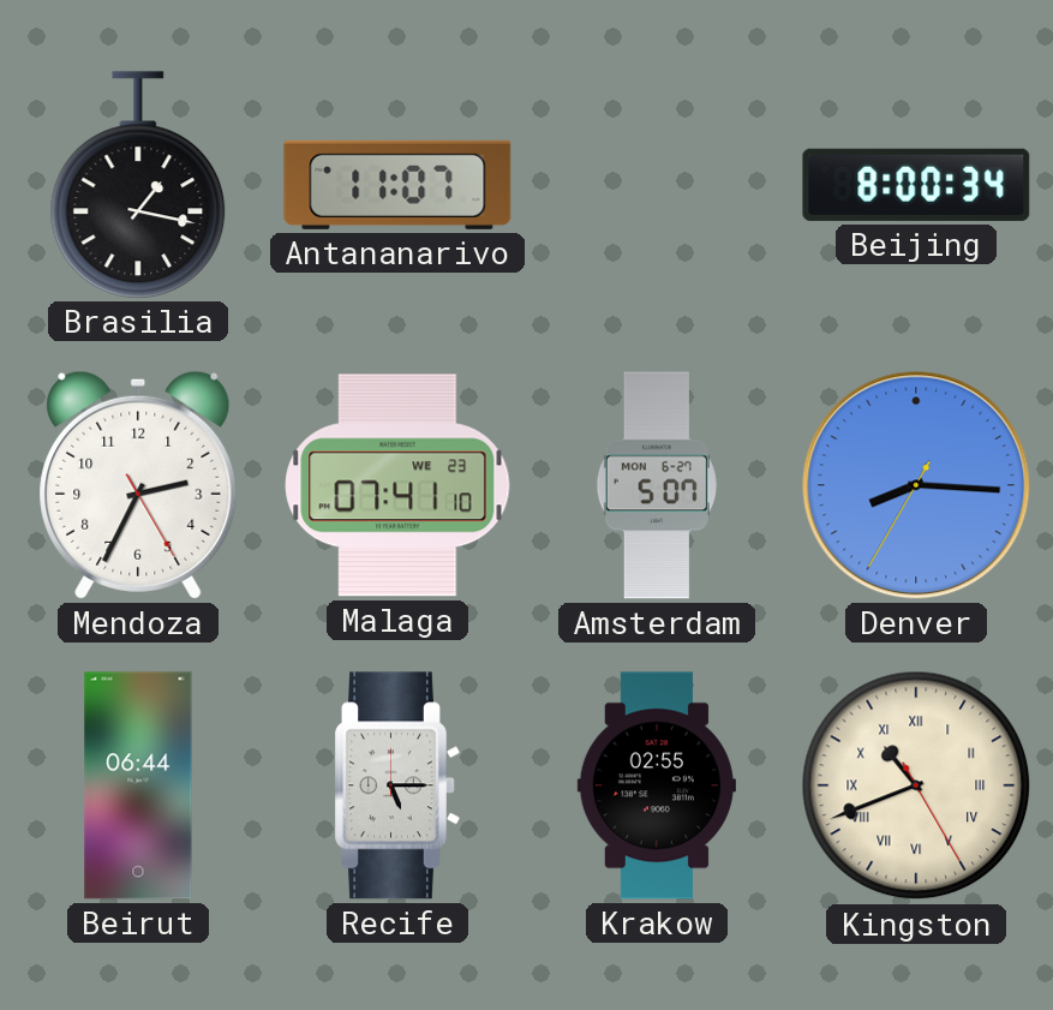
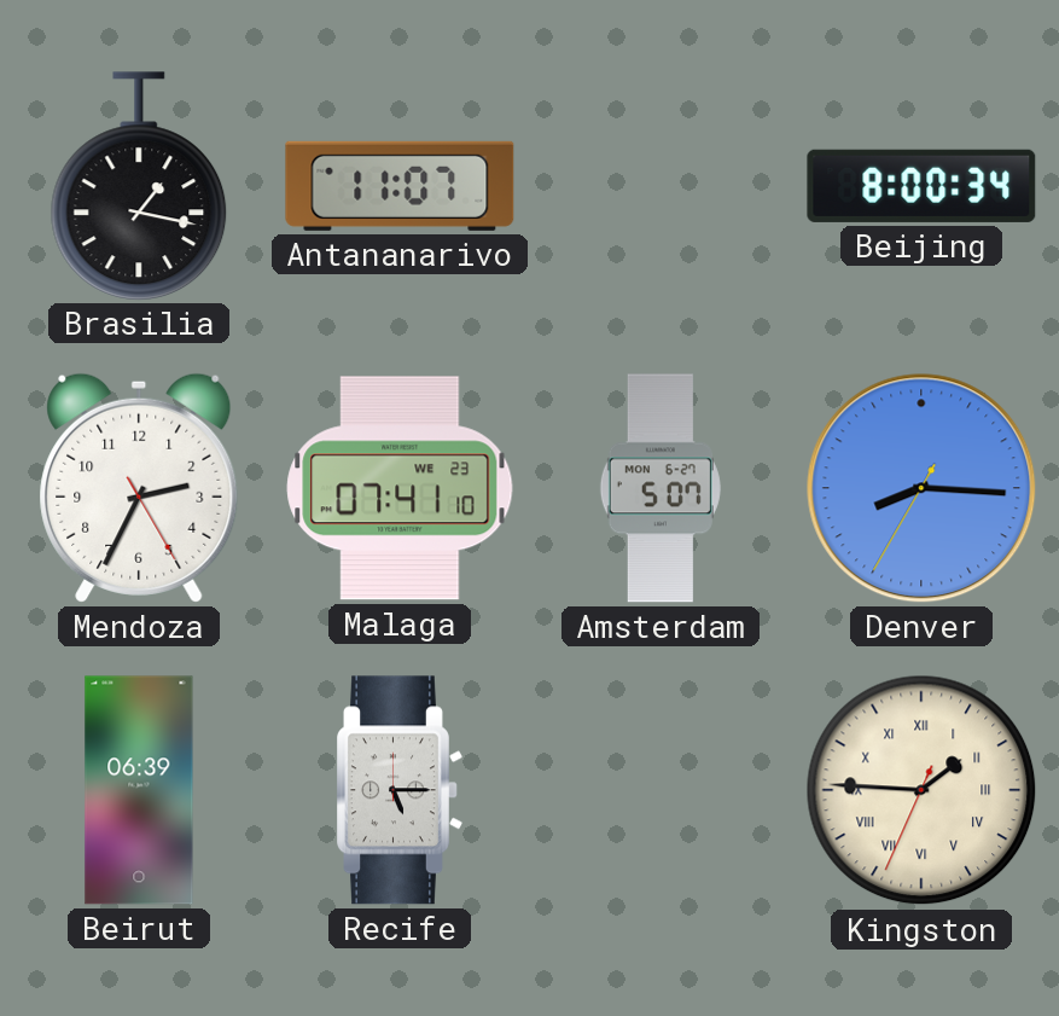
Beirut: 06:44 -> 06:39
Krakow: 02:55 -> none
Kingston: 10:41 -> 1:45
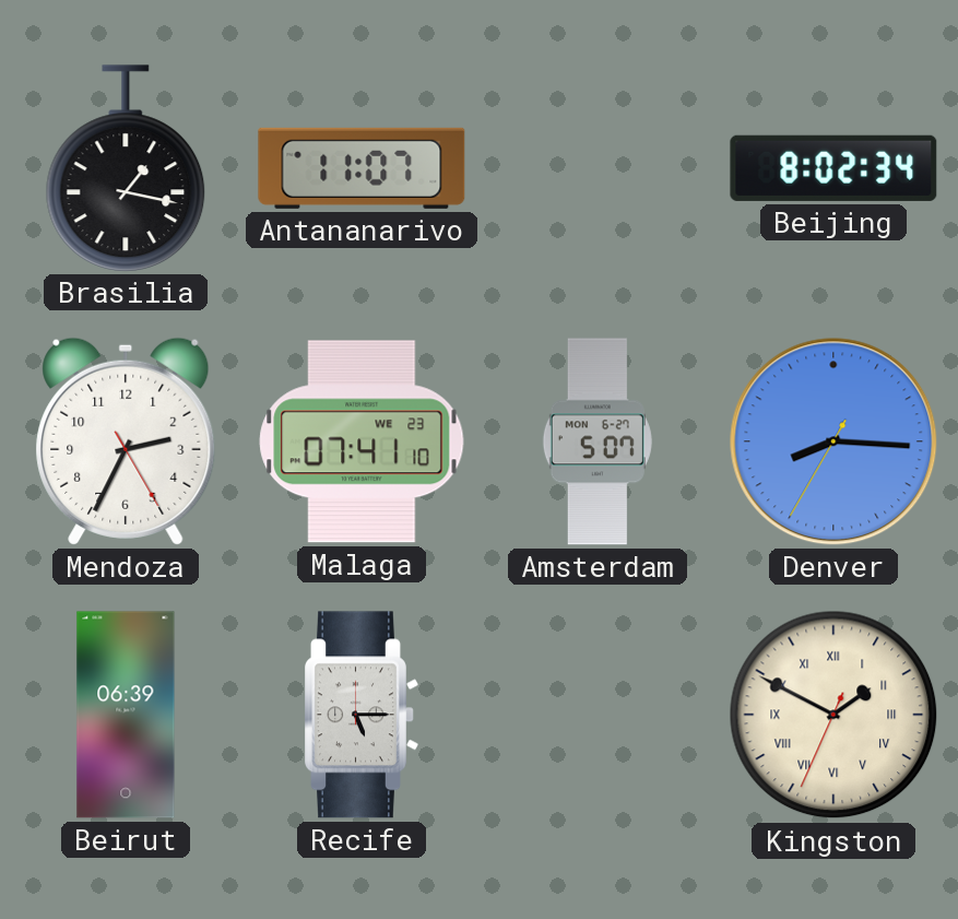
Beijing: 8:00 -> 8:02
Kingston: 1:45 -> 1:49
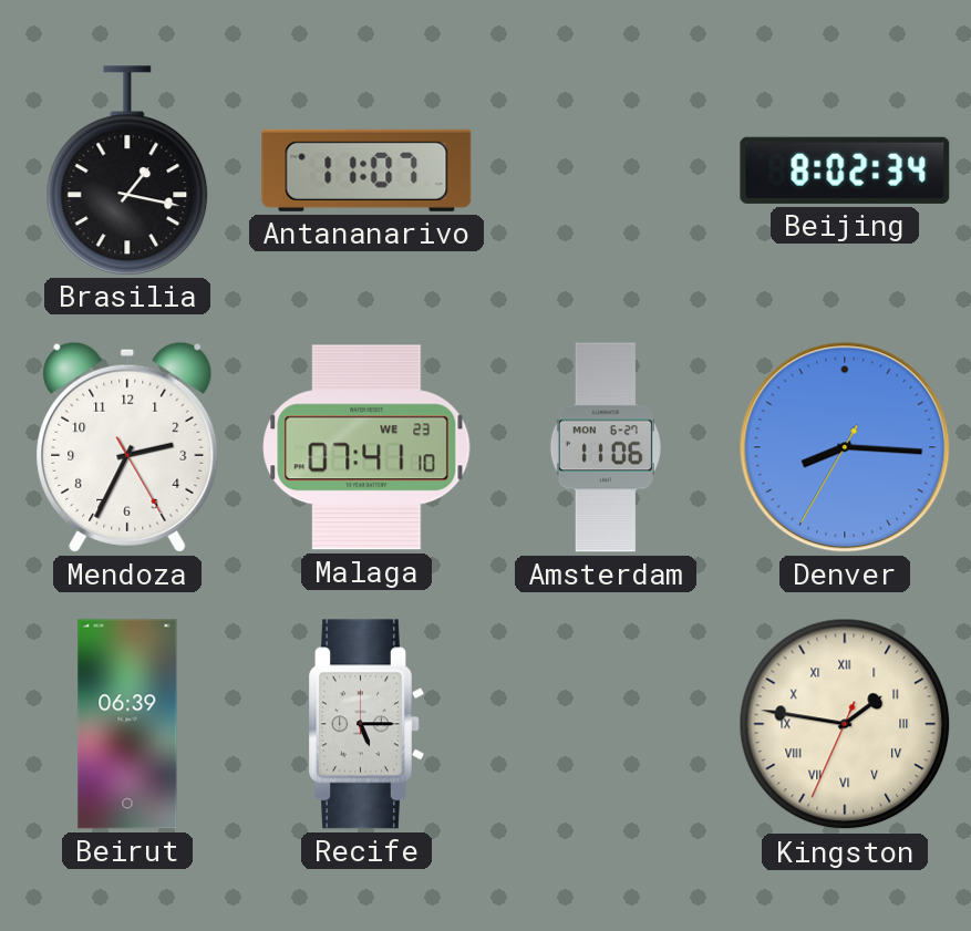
Amsterdam: 5:07 -> 11:06
Kingston: 1:49 -> 1:46
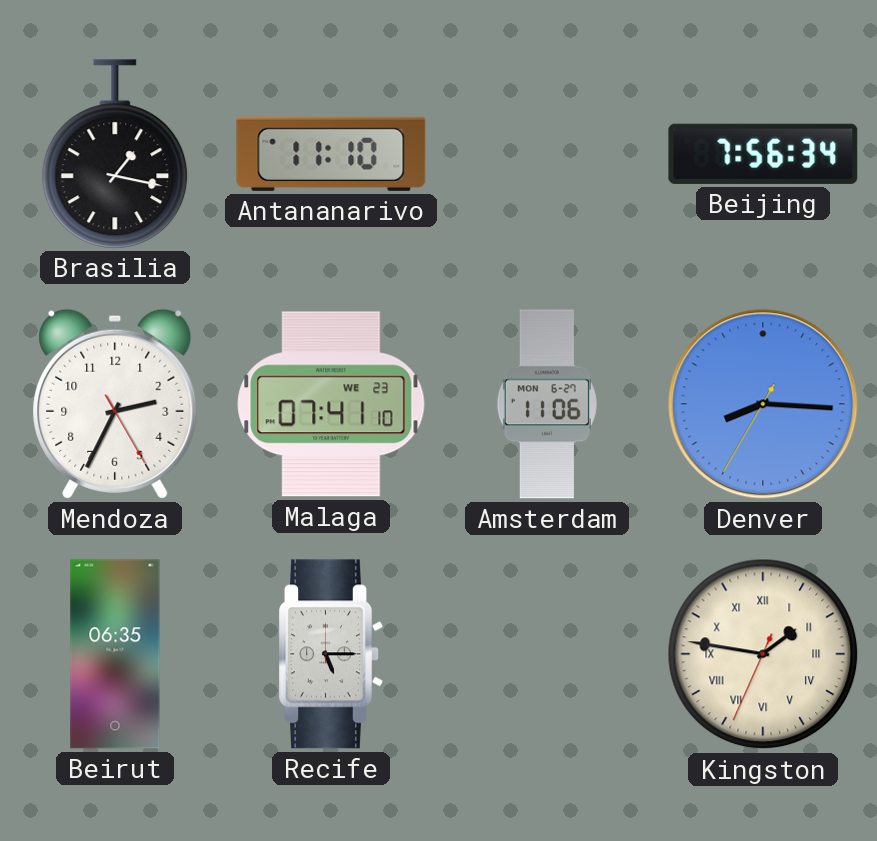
Antananarivo: 11:07 -> 11:10
Beijing: 8:02 -> 7:56
Beirut: 06:39 -> 06:35
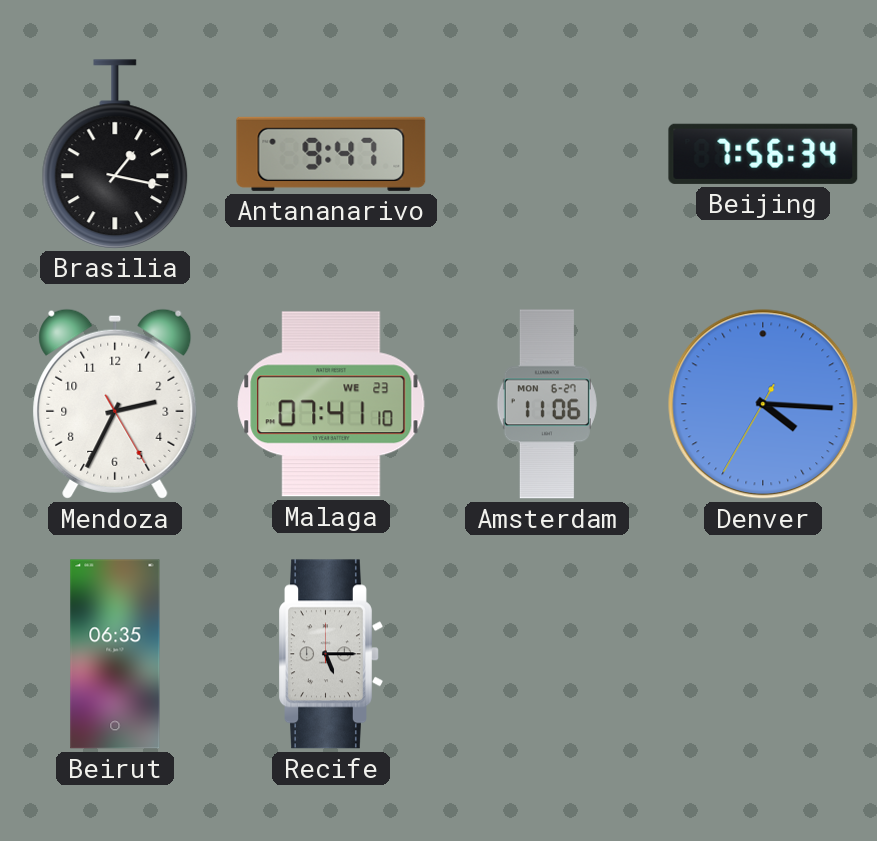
Antananarivo: 11:10 -> 9:47
Denver: 8:15 -> 4:15
Kingston: 1:46 -> none
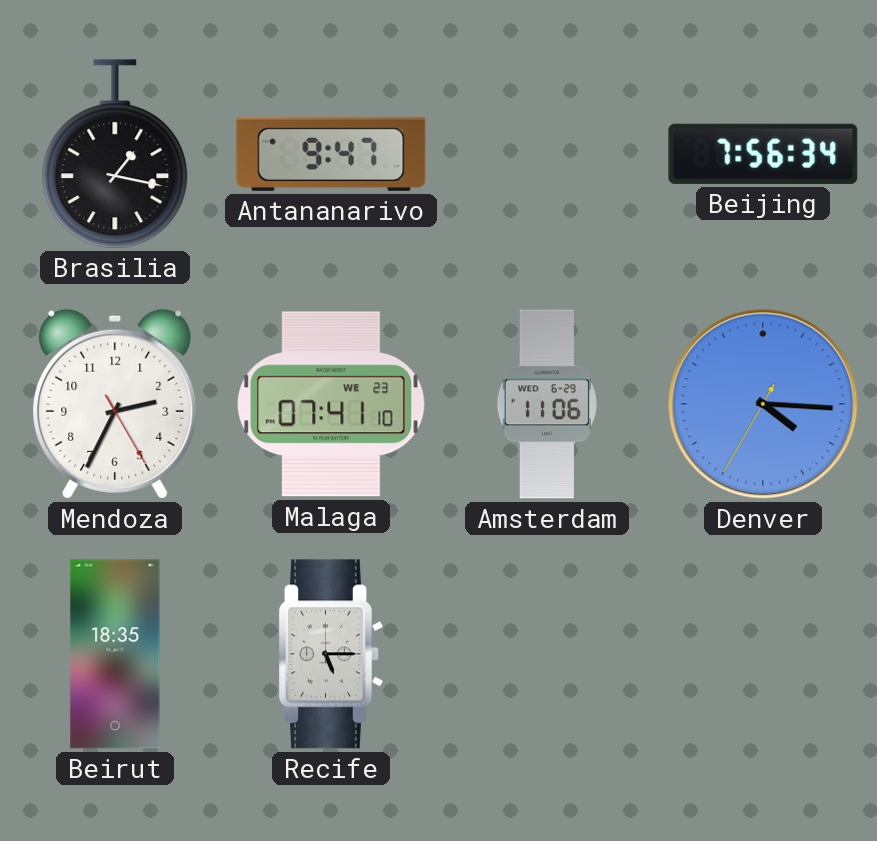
Amsterdam date: MON 6-27 -> WED 6-29
Beirut: 06:35 -> 18:35
